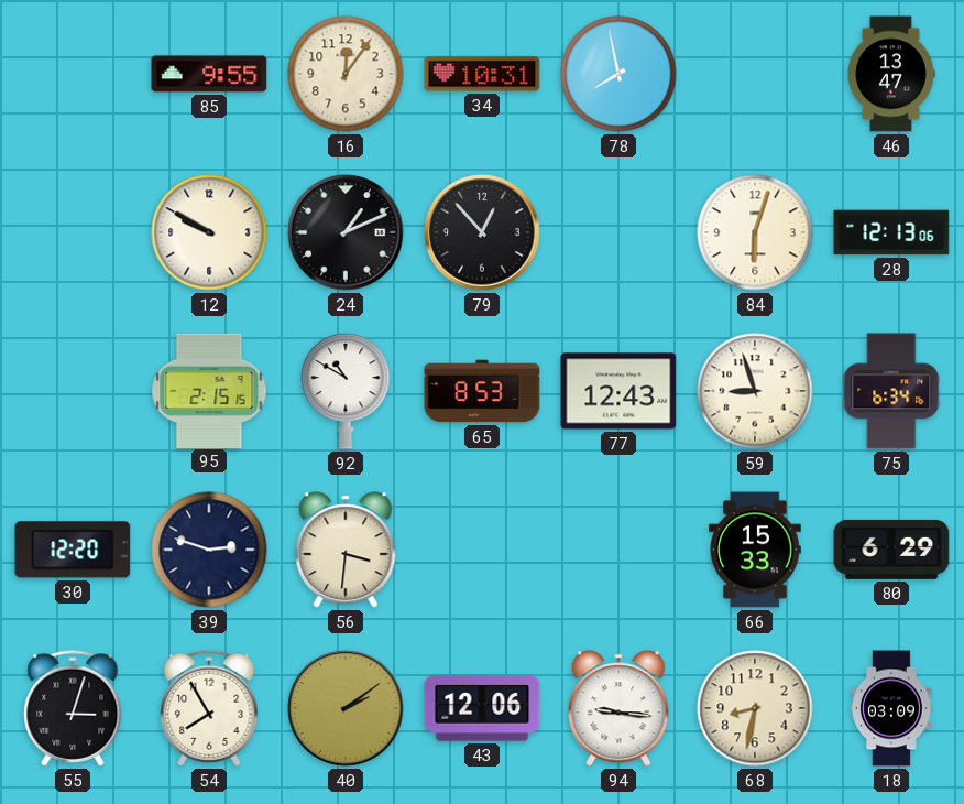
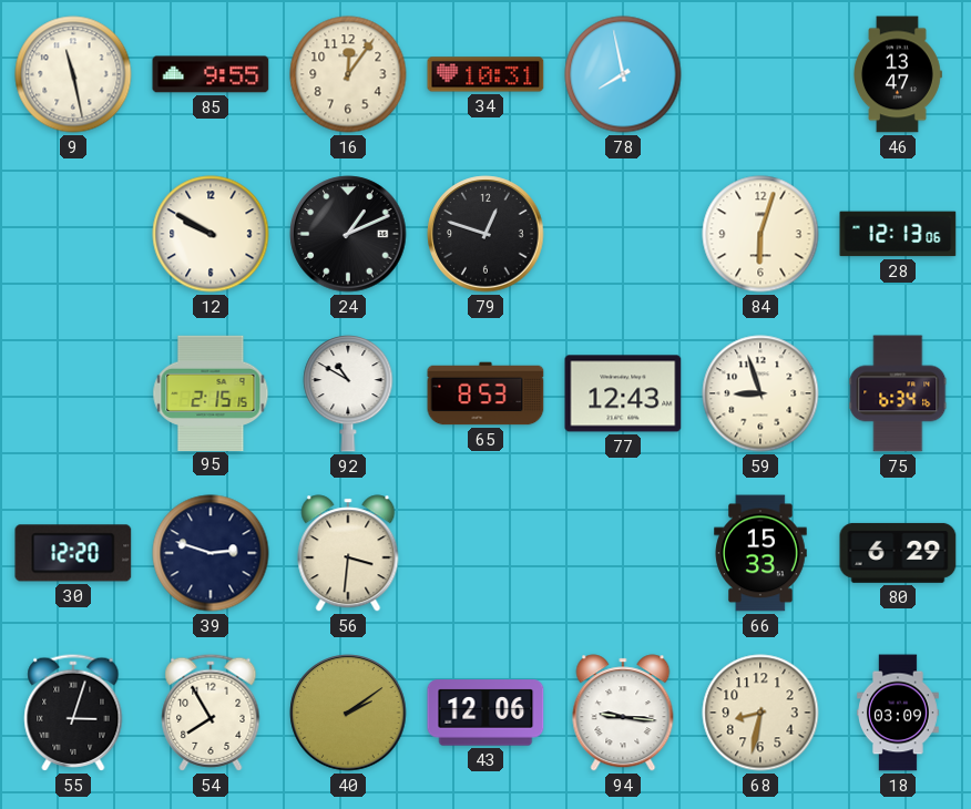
9: none -> 11:28
79: 12:53 -> 12:48
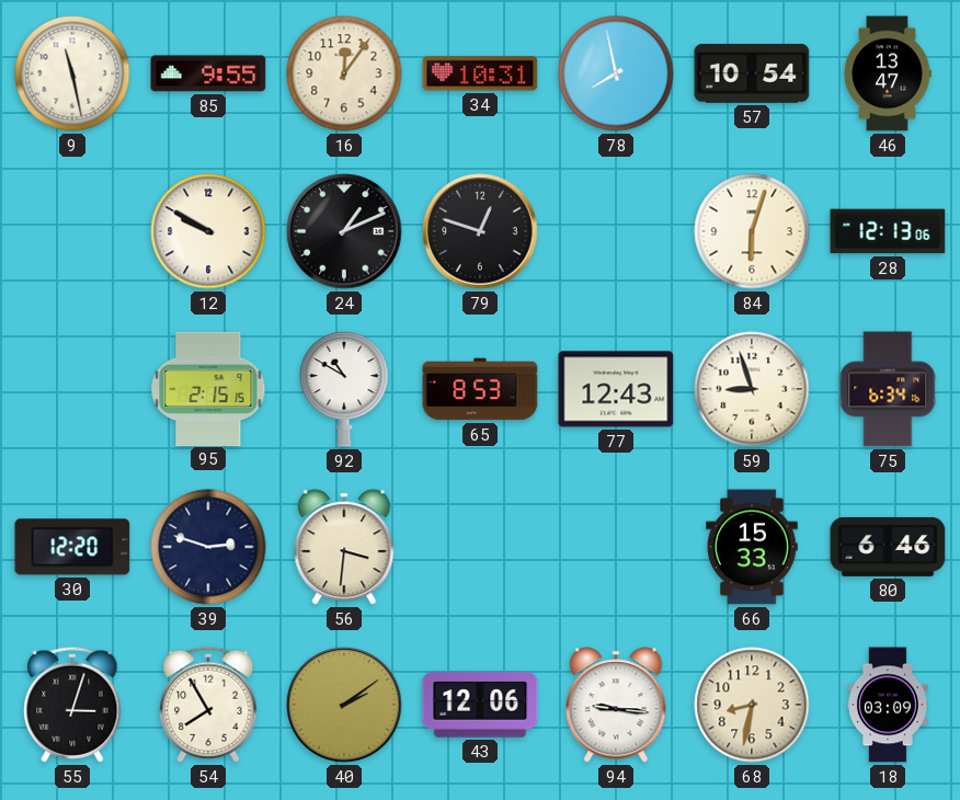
57: none -> 10:54
80: 6:29 -> 6:46
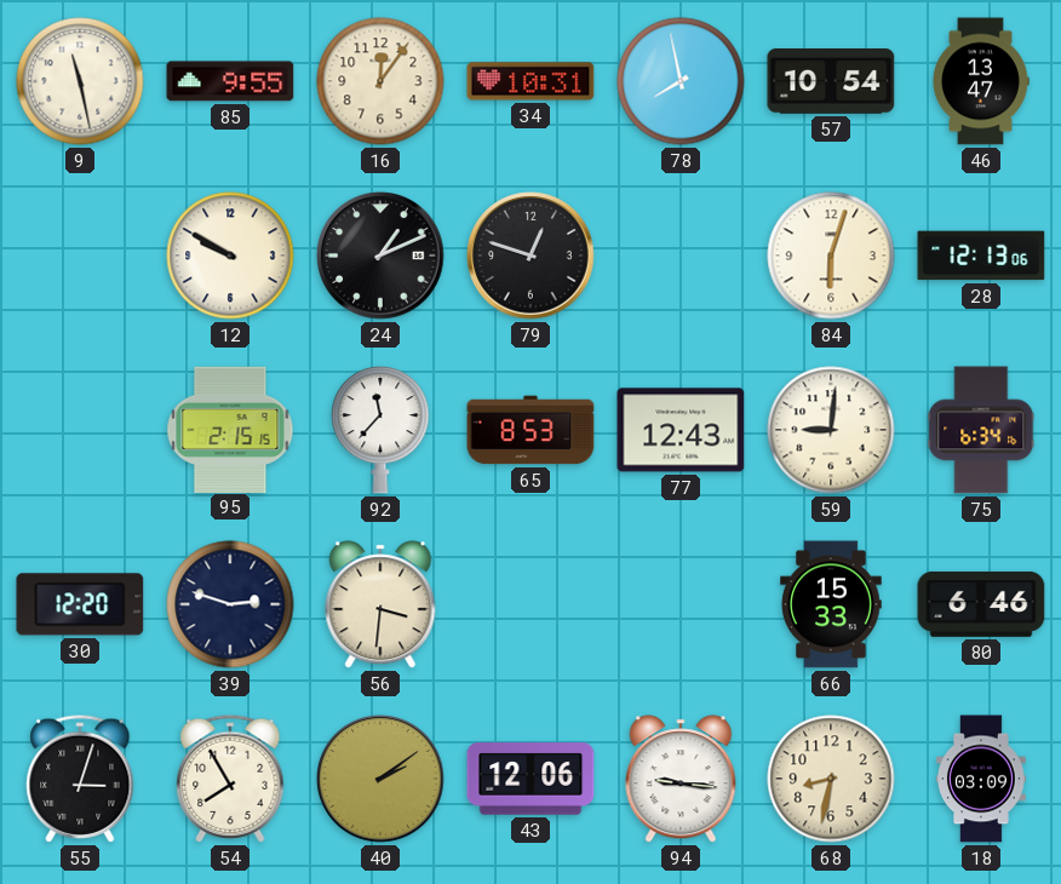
92: 10:50 -> 11:37
59: 8:57 -> 9:01
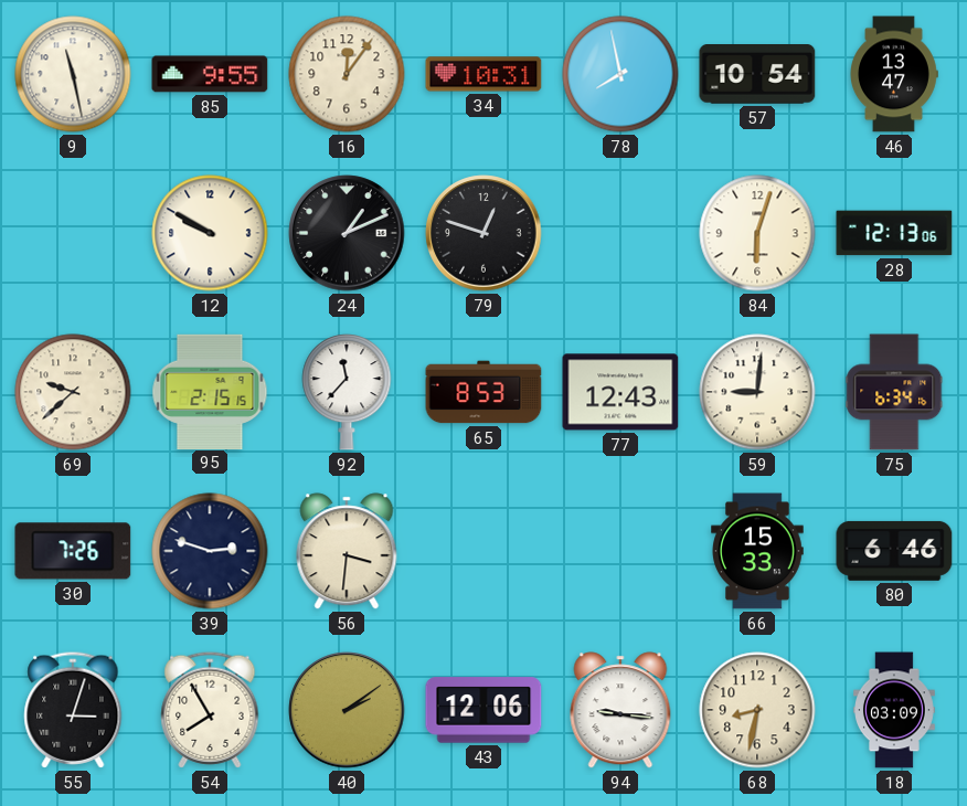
69: none -> 9:38
30: 12:20 -> 7:26
